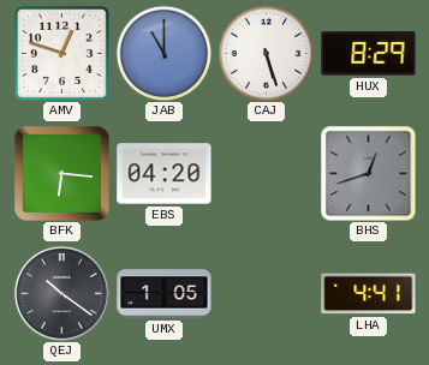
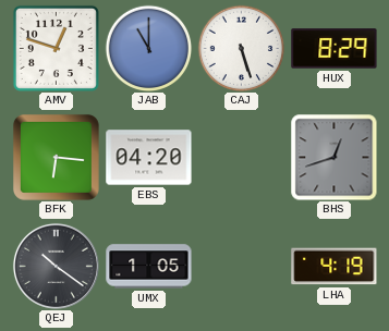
LHA: 4:41 -> 4:19
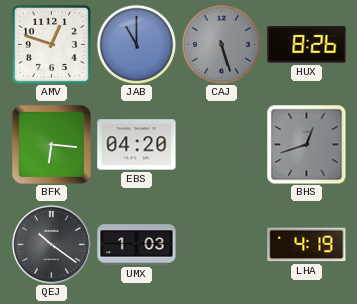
CAJ dial: white -> grey
HUX: 8:29 -> 8:26
UMX: 1:05 -> 1:03
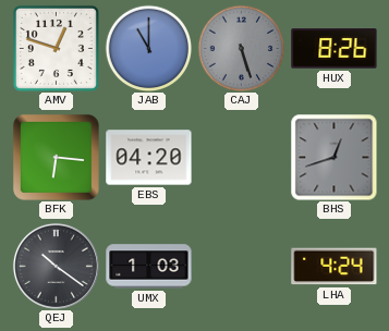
LHA: 4:19 -> 4:24
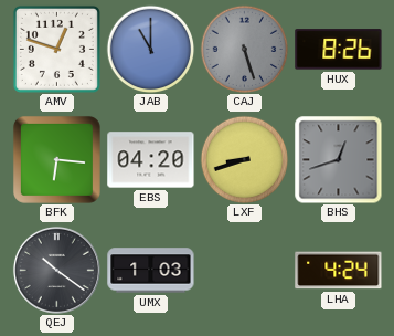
LXF: none -> 8:42
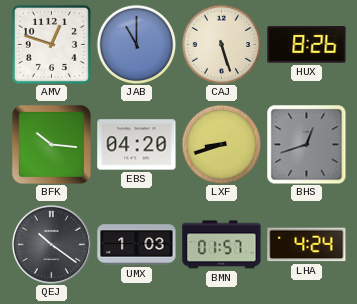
CAJ dial: grey -> cream
BFK: 6:16 -> 10:16
BMN: none -> 01:57
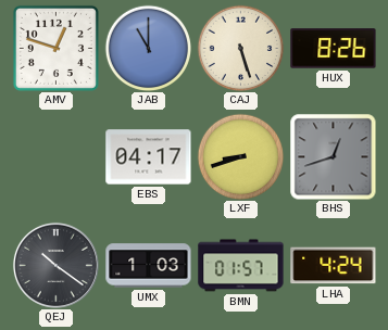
BFK: 10:16 -> none
EBS: 04:20 -> 04:17
